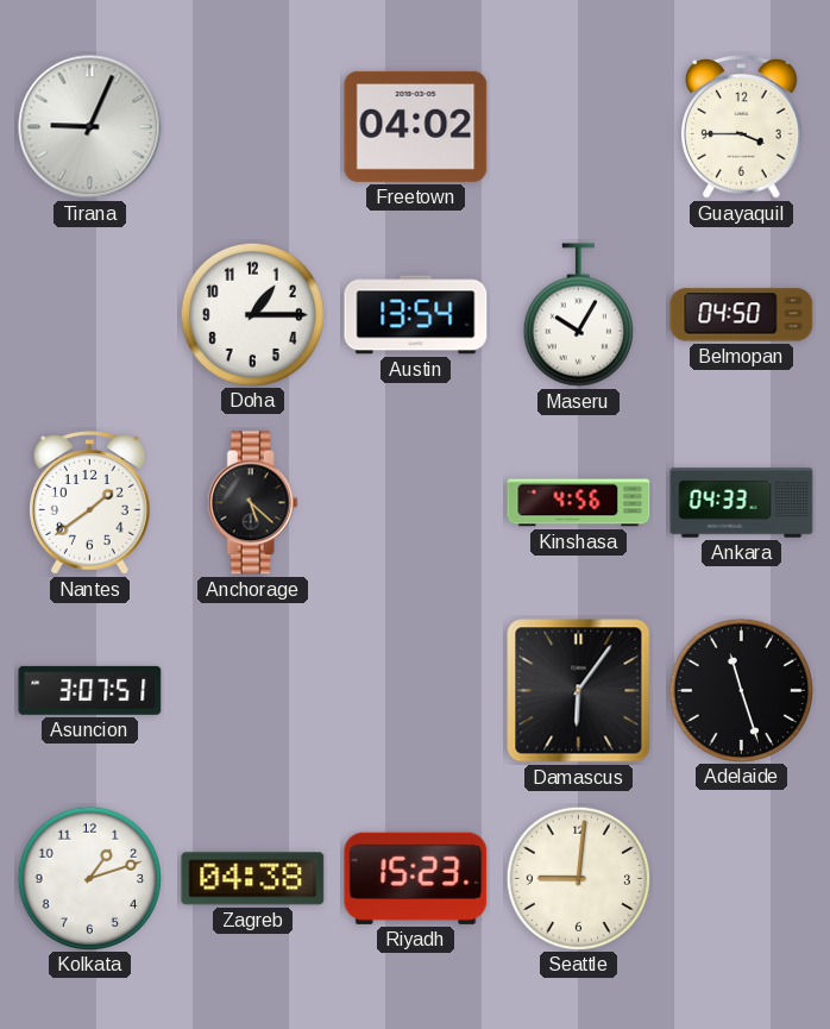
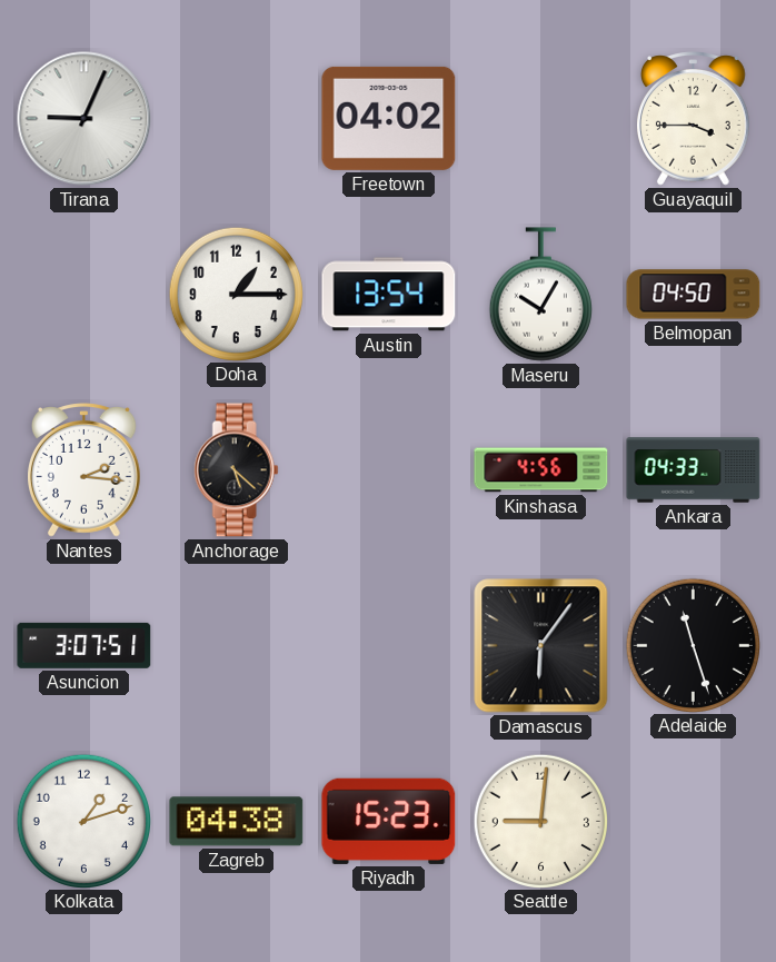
Nantes: 1:39 -> 2:16
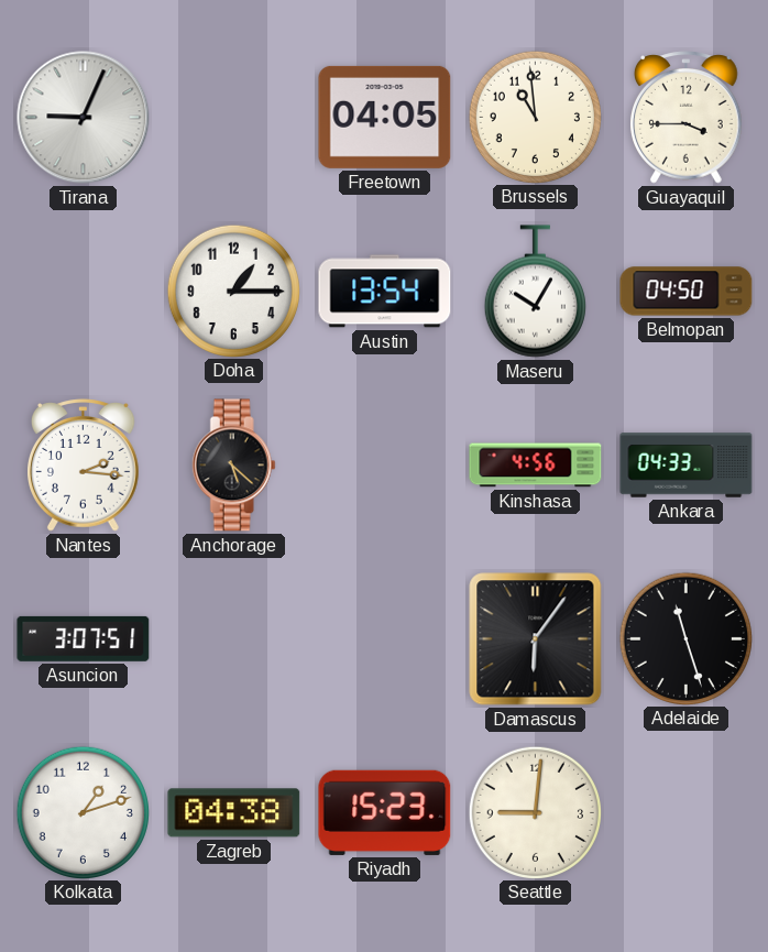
Freetown: 04:02 -> 04:05
Brussels: none -> 10:59
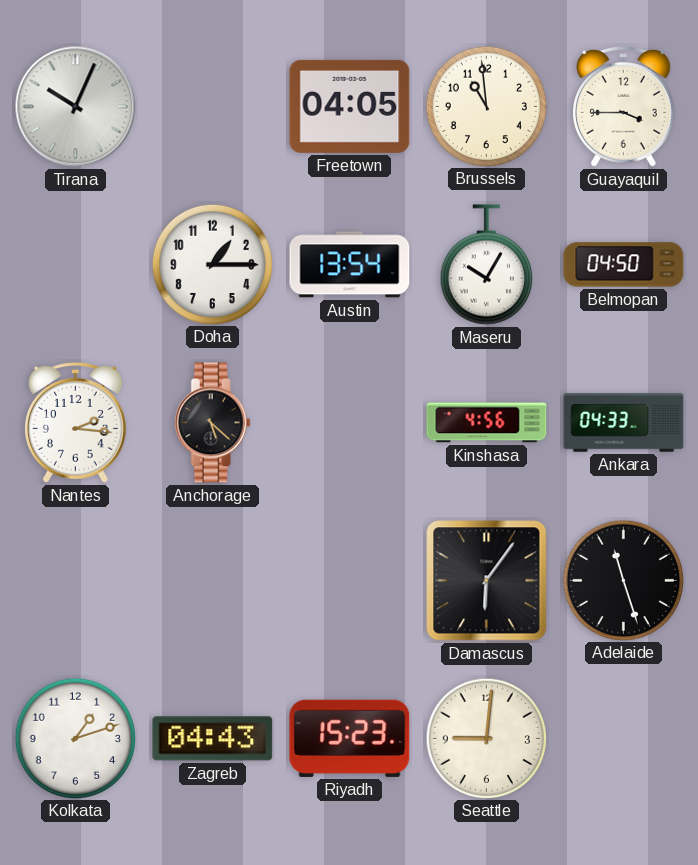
Tirana: 9:04 -> 10:04
Asuncion: 3:07 -> none
Zagreb: 04:38 -> 04:43
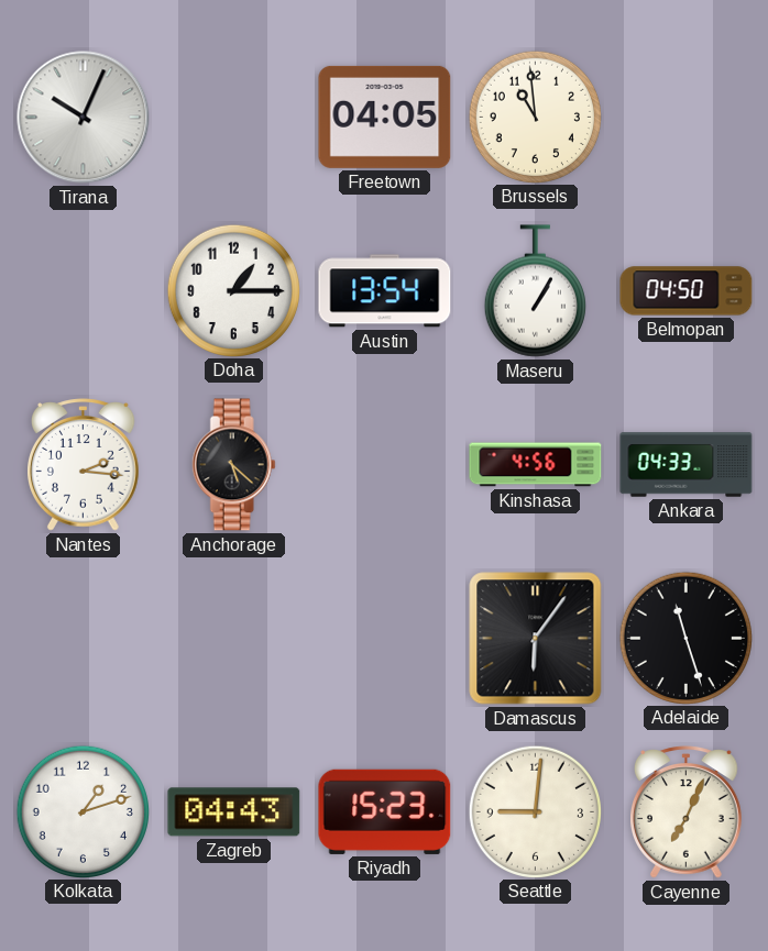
Guayaquil: 3:45 -> none
Maseru: 10:05 -> 1:05
Cayenne: none -> 7:04
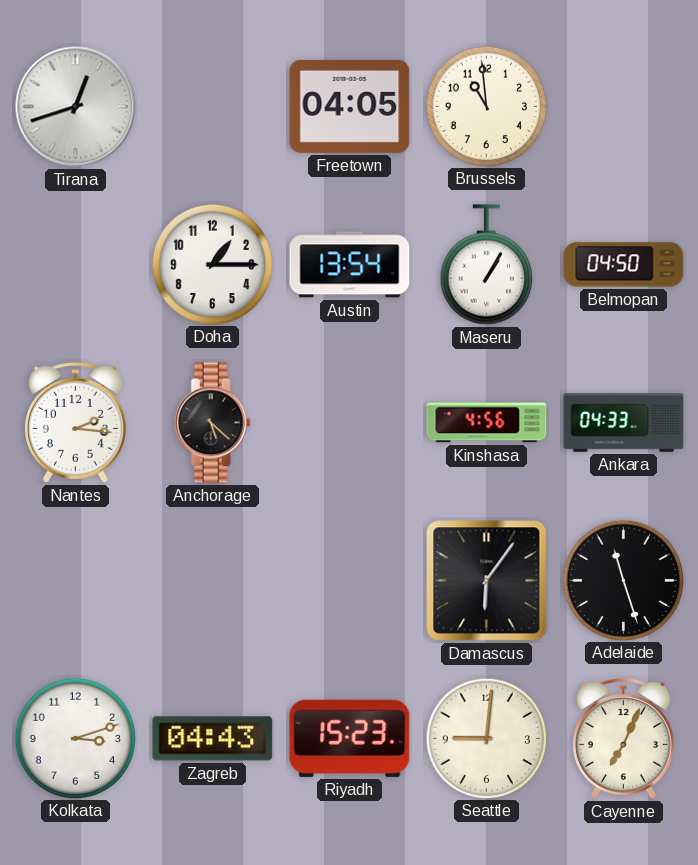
Tirana: 10:04 -> 12:42
Kolkata: 1:12 -> 3:12
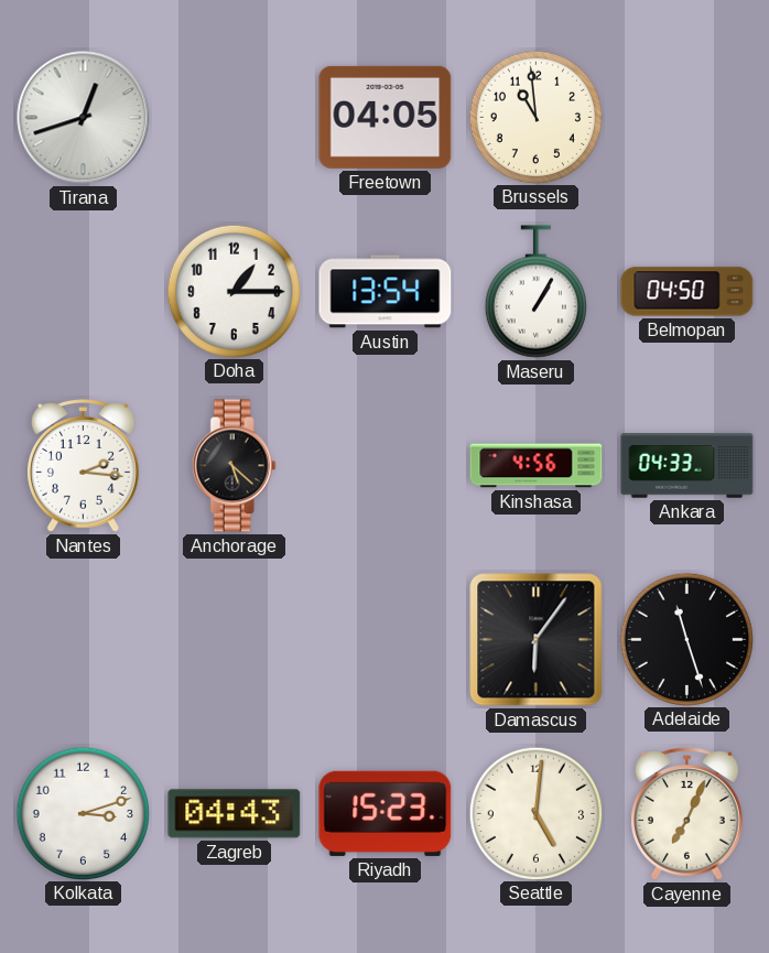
Seattle: 9:01 -> 5:01
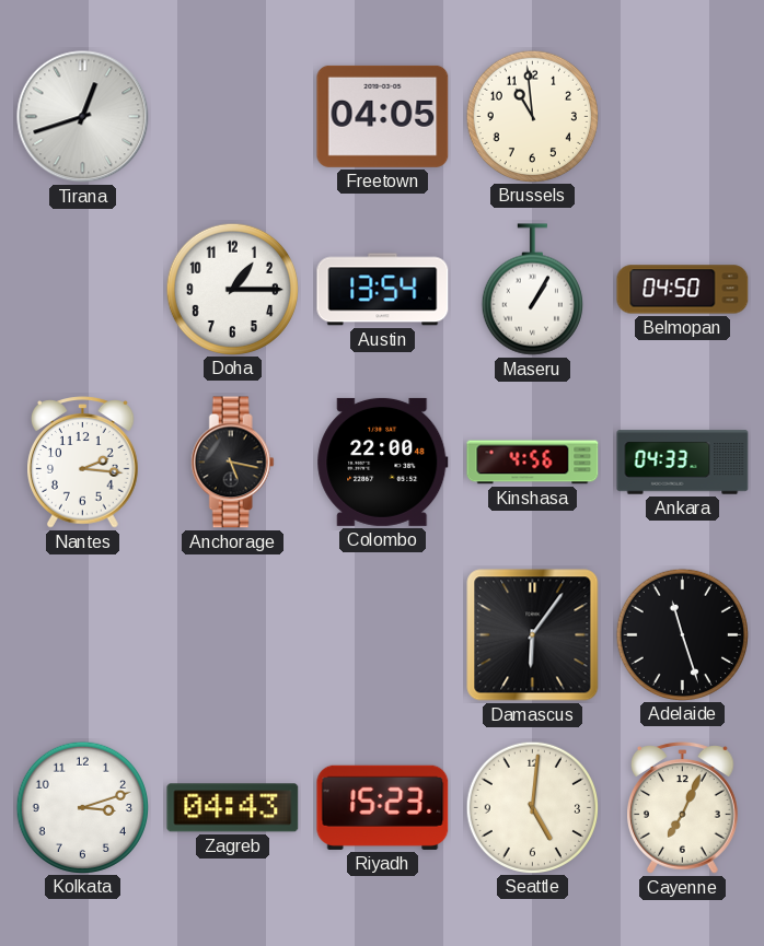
Anchorage: 5:22 -> 5:17
Colombo: none -> 22:00
